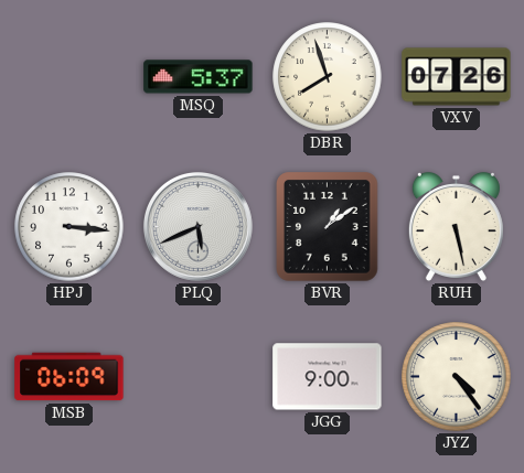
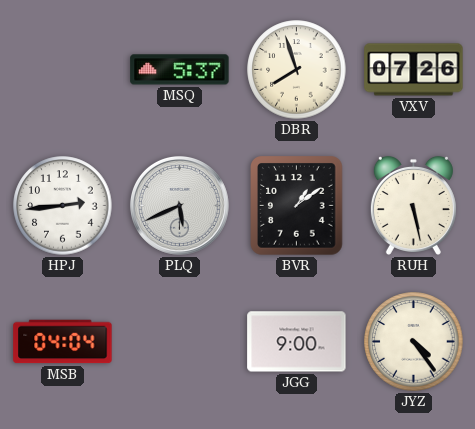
HPJ: 3:16 -> 2:44
MSB: 06:09 -> 04:04
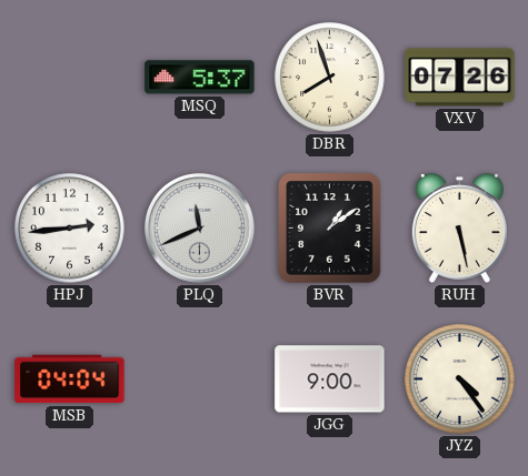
PLQ: 5:41 -> 11:41
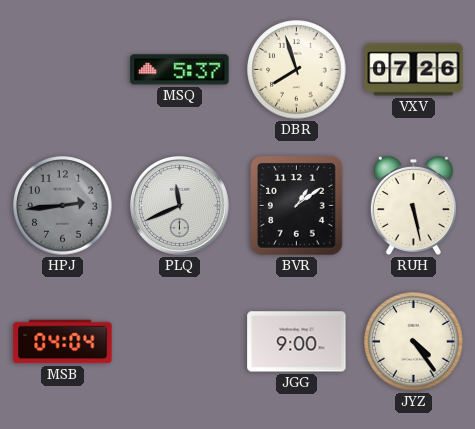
HPJ dial: white -> grey
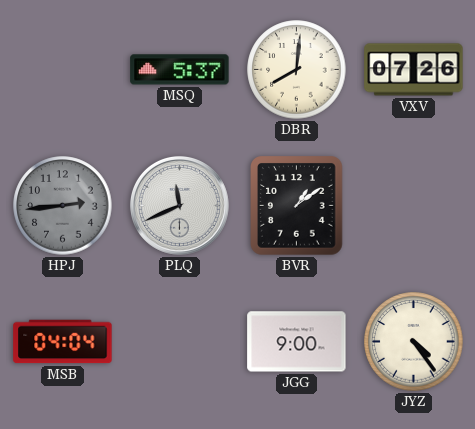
DBR: 7:57 -> 8:01
RUH: 5:28 -> none
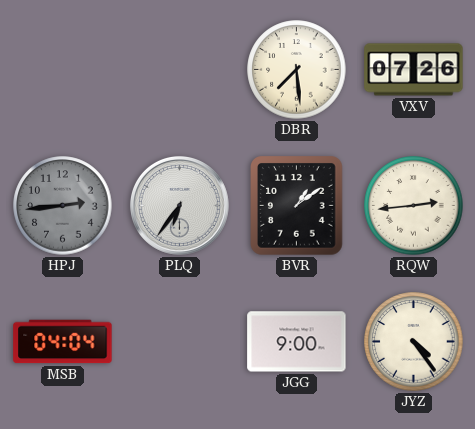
MSQ: 5:37 -> none
DBR: 8:01 -> 7:29
PLQ: 11:41 -> 6:36
RQW: none -> 2:44
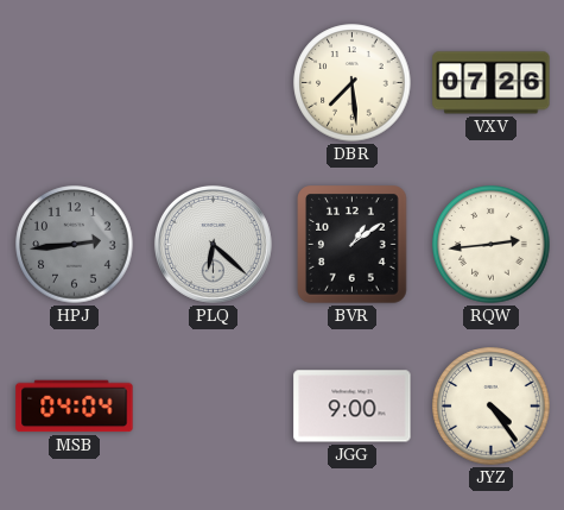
PLQ: 6:36 -> 6:22
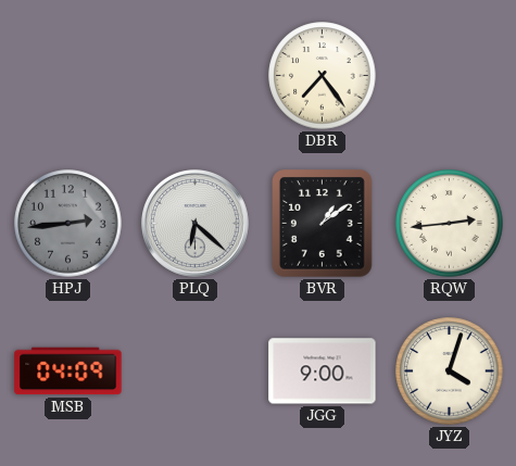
DBR: 7:29 -> 7:24
VXV: 07:26 -> none
MSB: 04:04 -> 04:09
JYZ: 4:24 -> 4:03
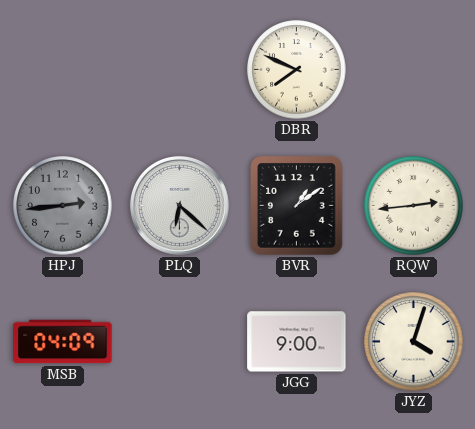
DBR: 7:24 -> 7:49
